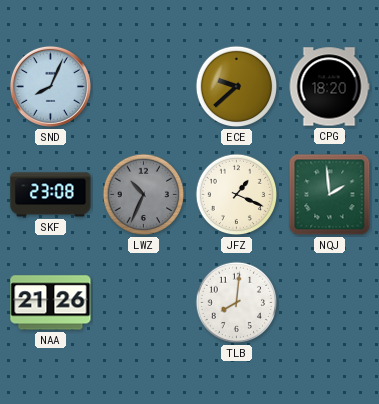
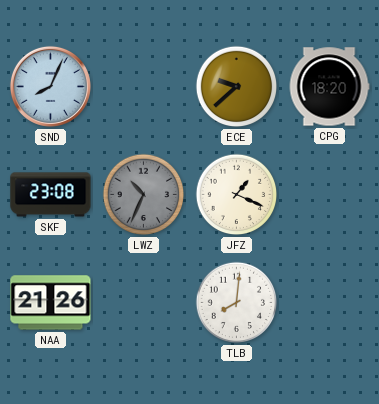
NQJ: 1:59 -> none
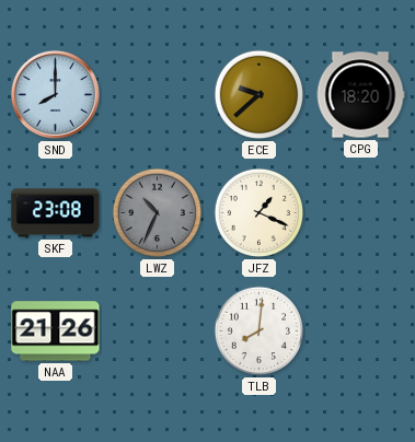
SND: 8:04 -> 8:00
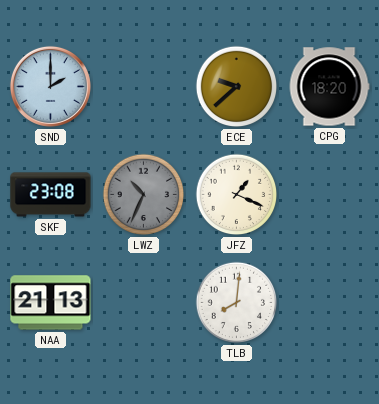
SND: 8:00 -> 2:00
NAA: 21:26 -> 21:13
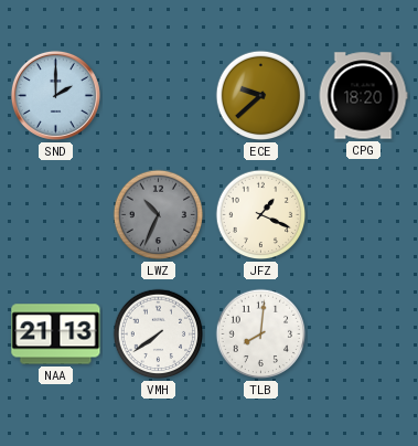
SKF: 23:08 -> none
VMH: none -> 7:39
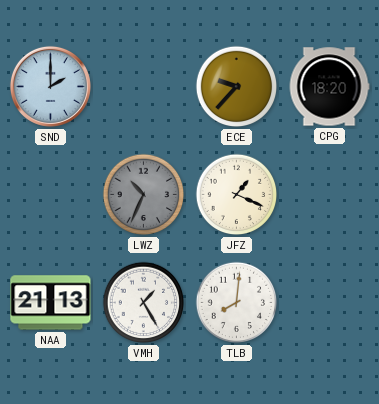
ECE: 9:38 -> 9:37
VMH: 7:39 -> 1:25
